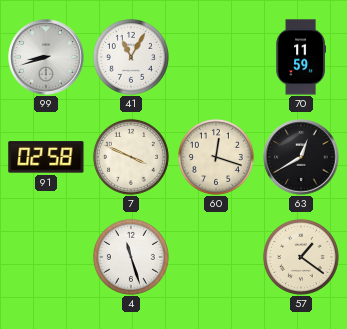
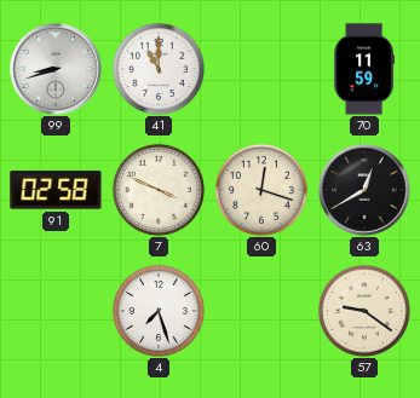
41: 11:05 -> 11:00
4: 11:27 -> 7:27
57: 1:21 -> 9:21
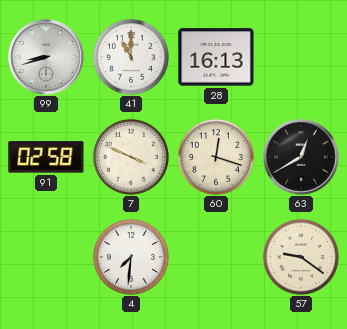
28: none -> 16:13
70: 11:59 -> none
4: 7:27 -> 7:31
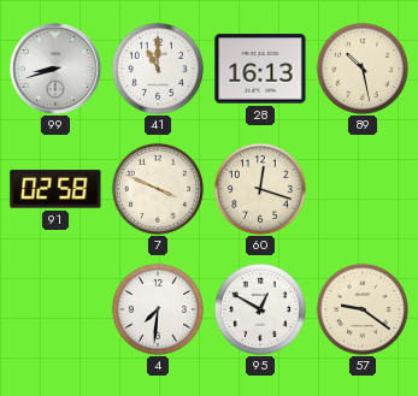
89: none -> 10:28
63: 12:40 -> none
95: none -> 12:50
